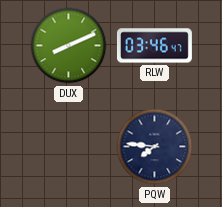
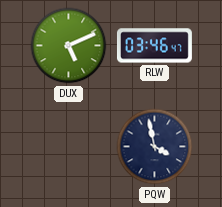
DUX: 8:11 -> 5:11
PQW: 7:46 -> 3:58
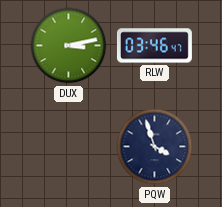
DUX: 5:11 -> 3:13
PQW: 3:58 -> 3:57
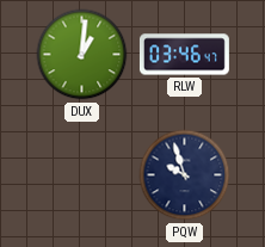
DUX: 3:13 -> 1:01
PQW: 3:57 -> 9:57
